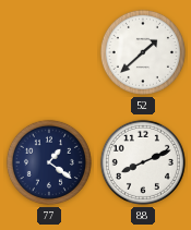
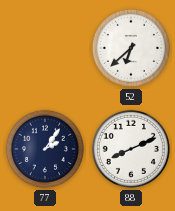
52: 1:38 -> 6:38
77: 1:21 -> 2:06
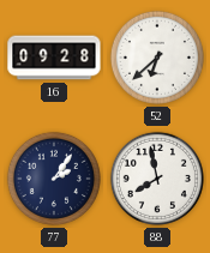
16: none -> 09:28
88: 8:11 -> 7:58
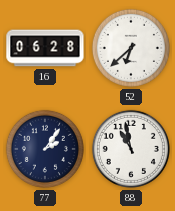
16: 09:28 -> 06:28
88: 7:58 -> 10:58
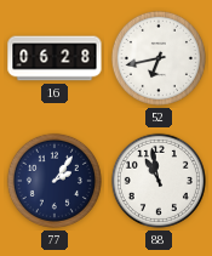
52: 6:38 -> 6:43
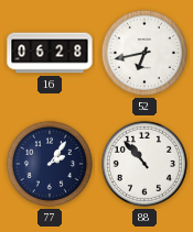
88: 10:58 -> 10:53
